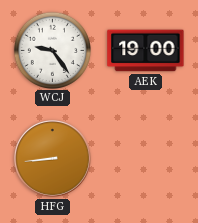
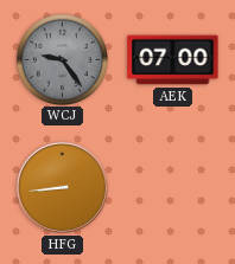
WCJ dial: white -> grey
AEK: 19:00 -> 07:00
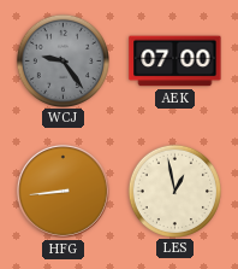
LES: none -> 12:58
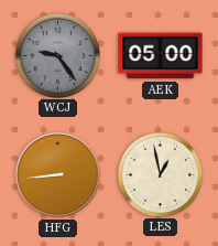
AEK: 07:00 -> 05:00
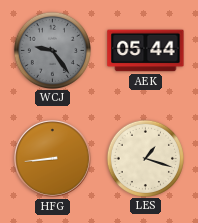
AEK: 05:00 -> 05:44
LES: 12:58 -> 1:18
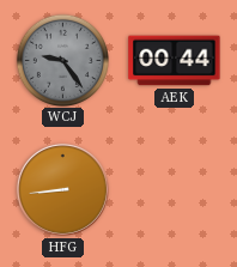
AEK: 05:44 -> 00:44
LES: 1:18 -> none
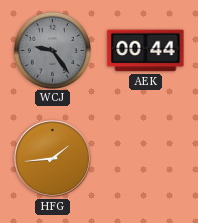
HFG: 8:44 -> 1:44
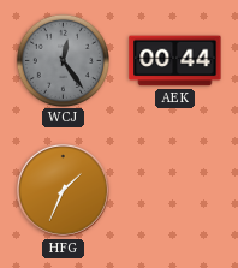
WCJ: 9:24 -> 12:24
HFG: 1:44 -> 1:34
